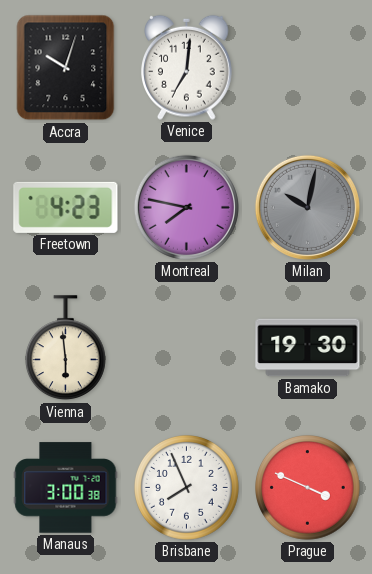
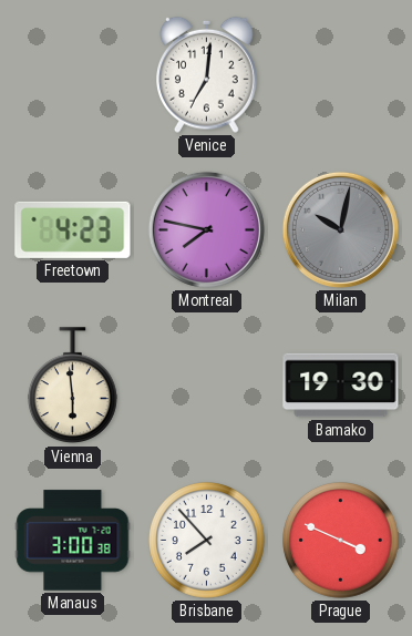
Accra: 10:03 -> none
Brisbane: 7:56 -> 7:53
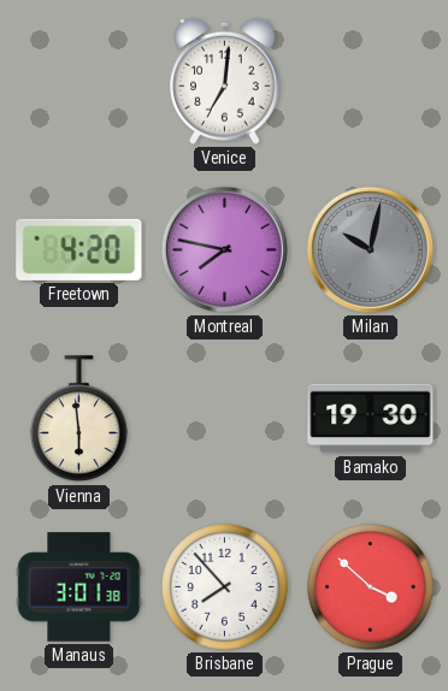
Freetown: 4:23 -> 4:20
Manaus: 3:00 -> 3:01
Prague: 3:49 -> 3:52
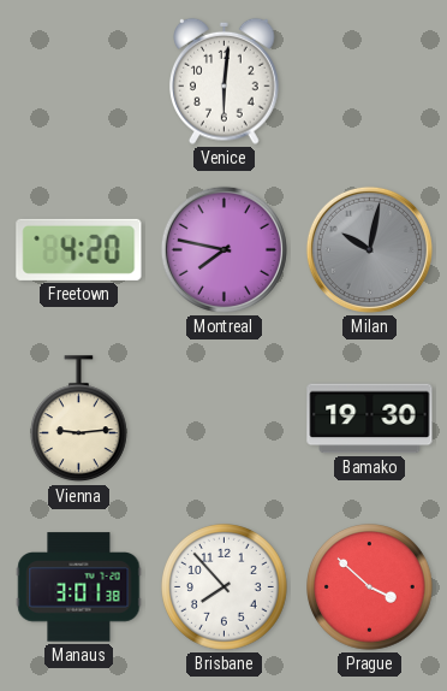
Venice: 7:01 -> 6:01
Vienna: 5:59 -> 9:14
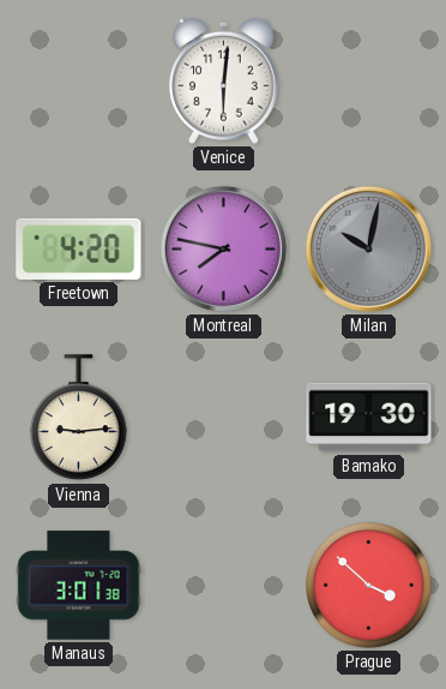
Brisbane: 7:53 -> none
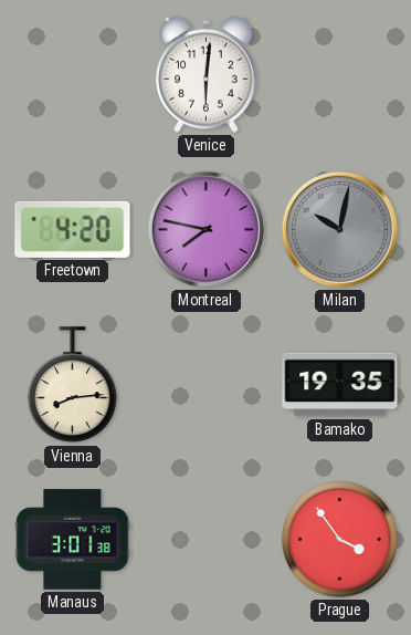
Vienna: 9:14 -> 8:14
Bamako: 19:30 -> 19:35
Prague: 3:52 -> 3:54
